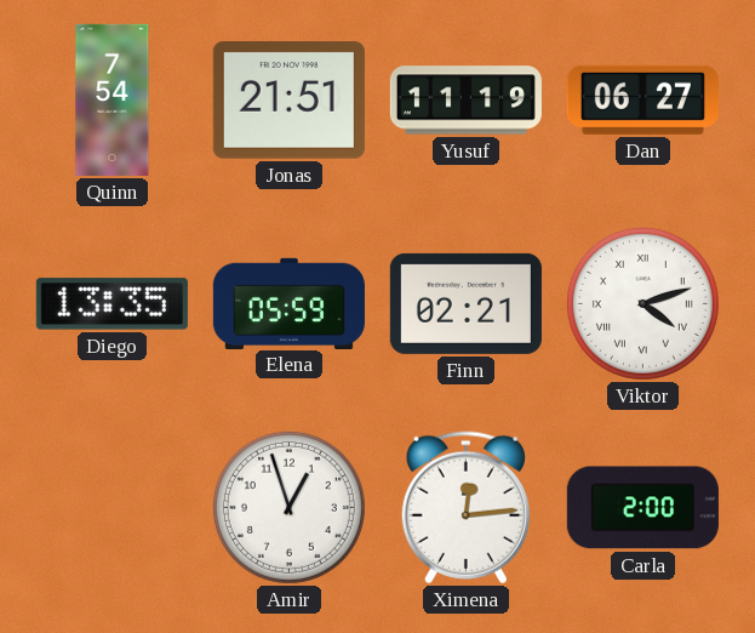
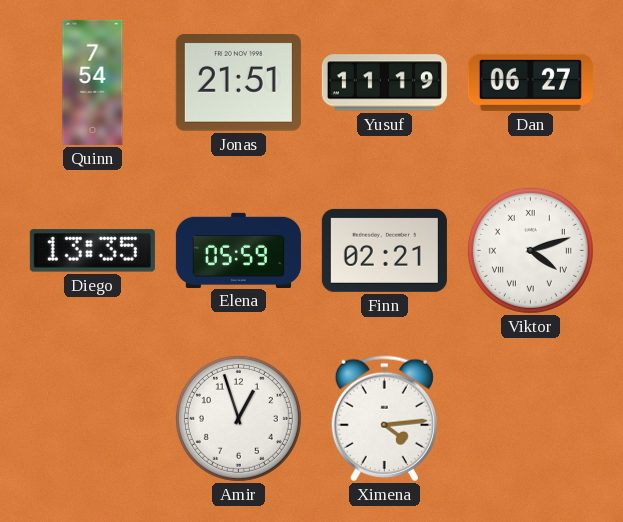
Ximena: 12:14 -> 4:14
Carla: 2:00 -> none
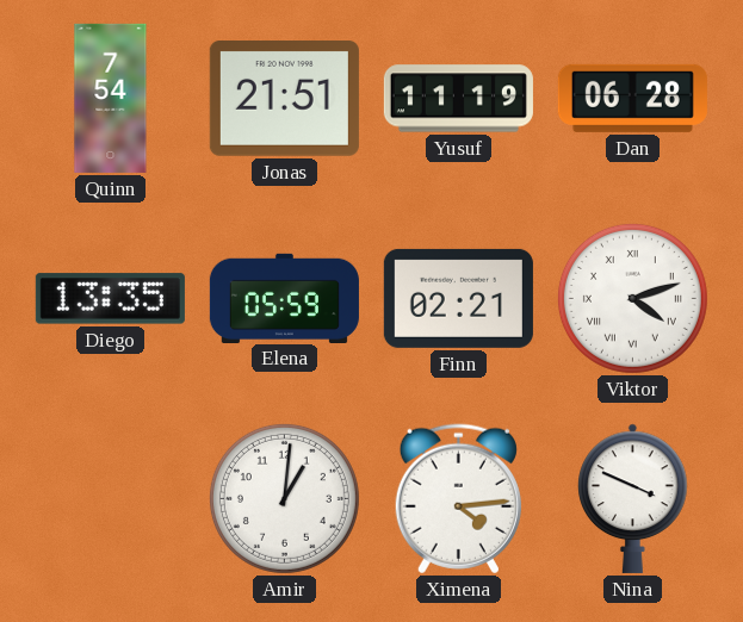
Dan: 06:27 -> 06:28
Amir: 12:57 -> 1:01
Nina: none -> 3:49
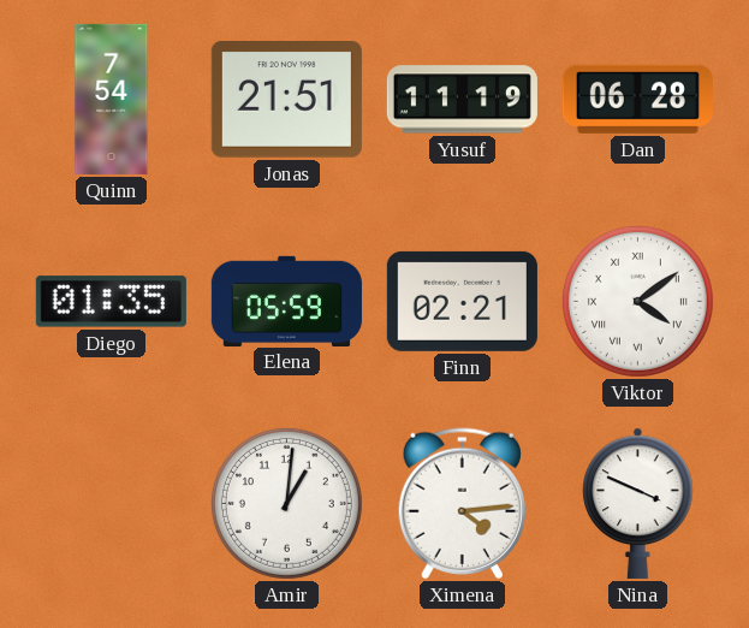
Diego: 13:35 -> 01:35
Viktor: 4:12 -> 4:09
